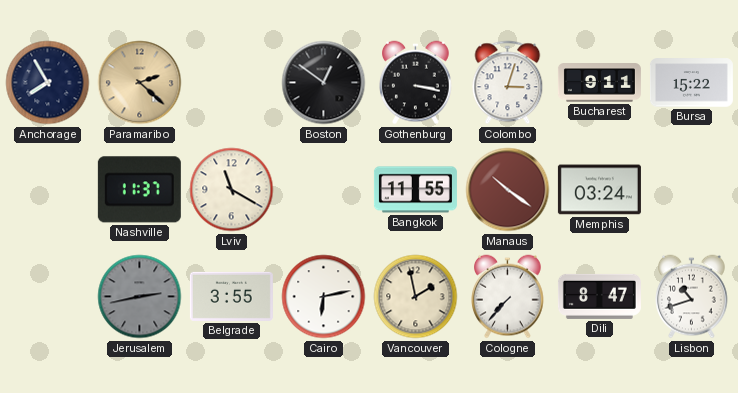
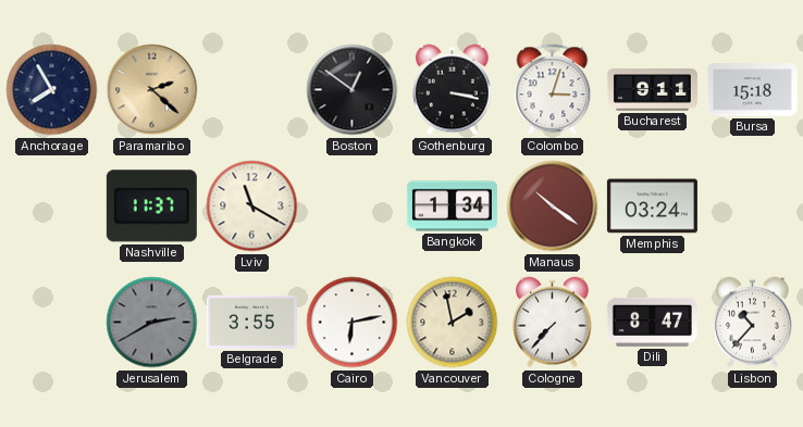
Bursa: 15:22 -> 15:18
Bangkok: 11:55 -> 1:34
Jerusalem: 2:43 -> 2:40
Lisbon: 10:42 -> 10:37
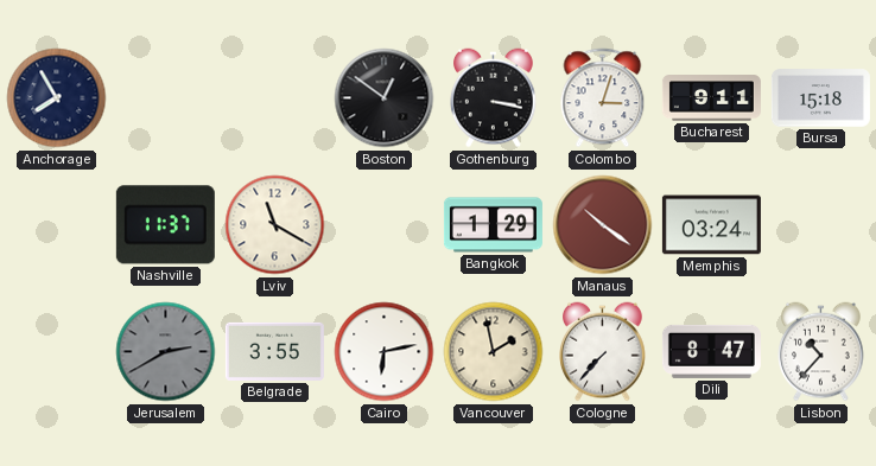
Paramaribo: 2:22 -> none
Bangkok: 1:34 -> 1:29
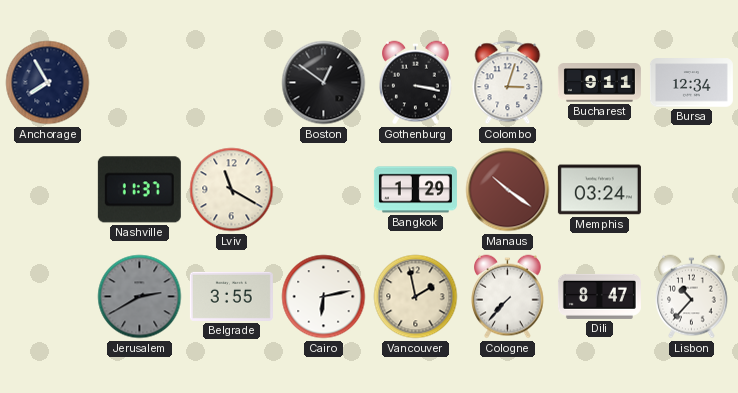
Bursa: 15:18 -> 12:34
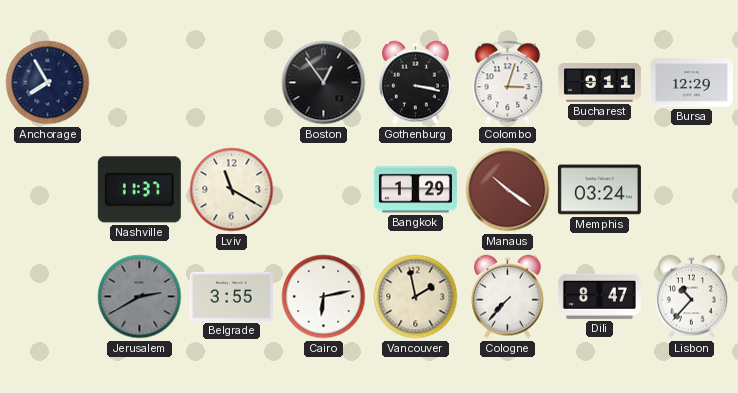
Boston: 12:51 -> 12:54
Bursa: 12:34 -> 12:29
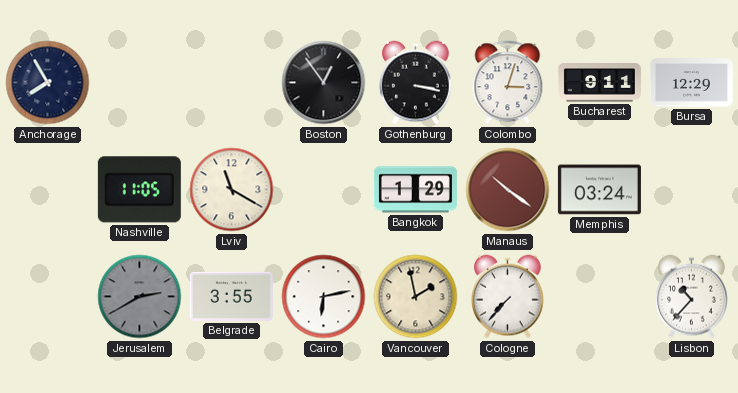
Nashville: 11:37 -> 11:05
Dili: 8:47 -> none
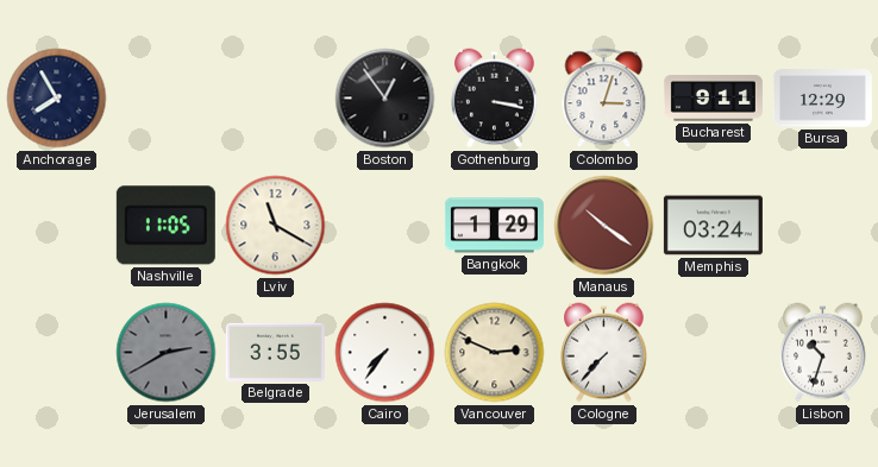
Cairo: 6:13 -> 7:36
Vancouver: 1:58 -> 2:49
Lisbon: 10:37 -> 10:33
